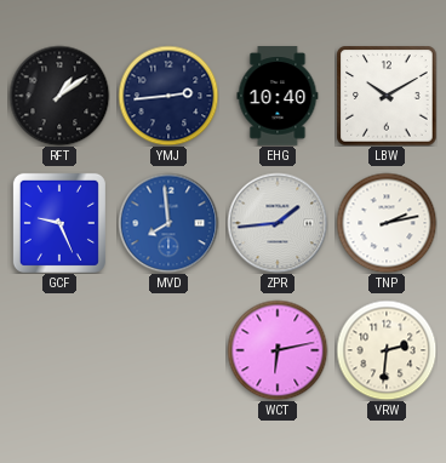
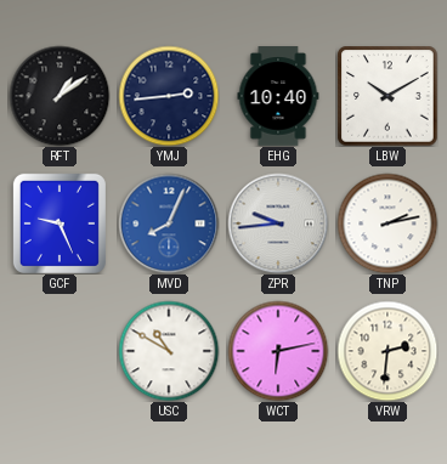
MVD: 7:59 -> 8:04
ZPR: 1:44 -> 9:44
USC: none -> 10:50
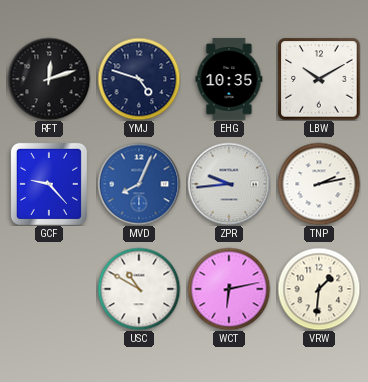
RFT: 1:09 -> 12:12
YMJ: 2:44 -> 4:48
EHG: 10:40 -> 10:35
GCF: 9:26 -> 9:23
VRW: 2:31 -> 1:31
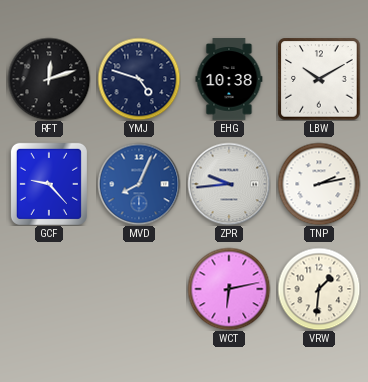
EHG: 10:35 -> 10:38
USC: 10:50 -> none
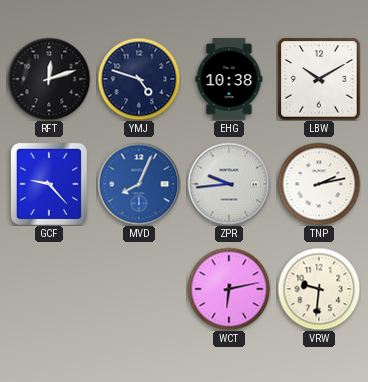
VRW: 1:31 -> 9:31
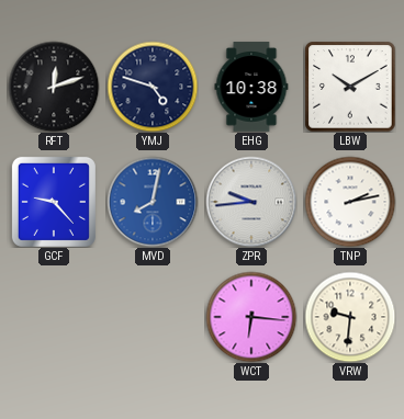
MVD: 8:04 -> 8:02
WCT: 6:13 -> 6:16
